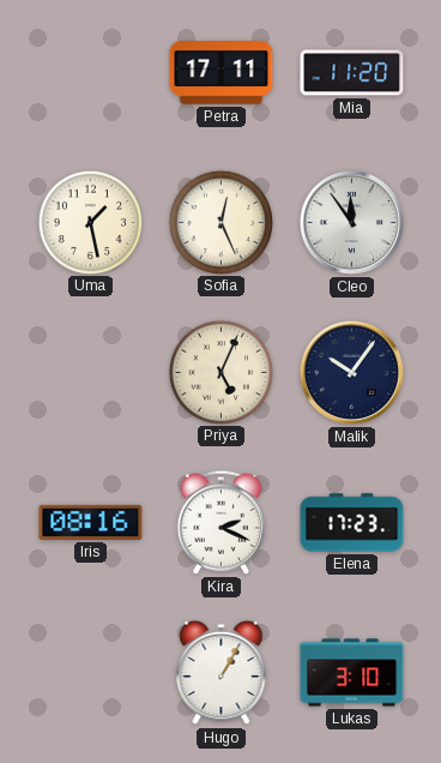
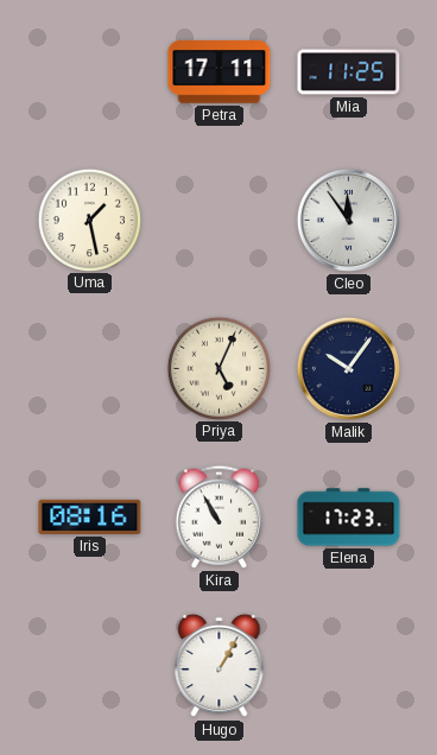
Mia: 11:20 -> 11:25
Sofia: 12:26 -> none
Kira: 2:19 -> 10:55
Lukas: 3:10 -> none
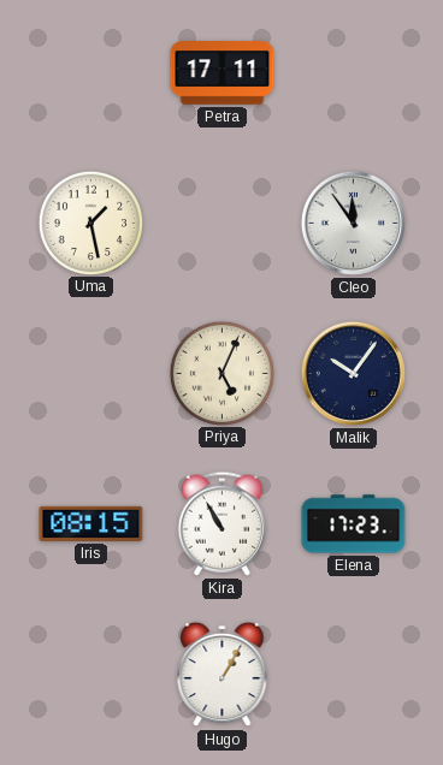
Mia: 11:25 -> none
Iris: 08:16 -> 08:15
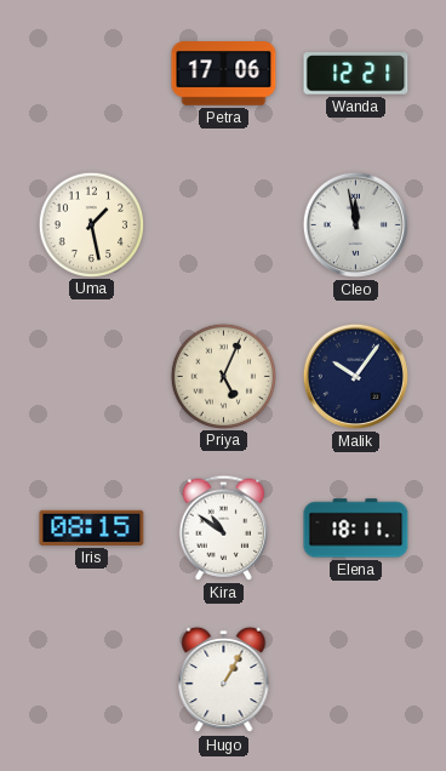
Petra: 17:11 -> 17:06
Wanda: none -> 12:21
Cleo: 11:54 -> 11:58
Kira: 10:55 -> 10:51
Elena: 17:23 -> 18:11
